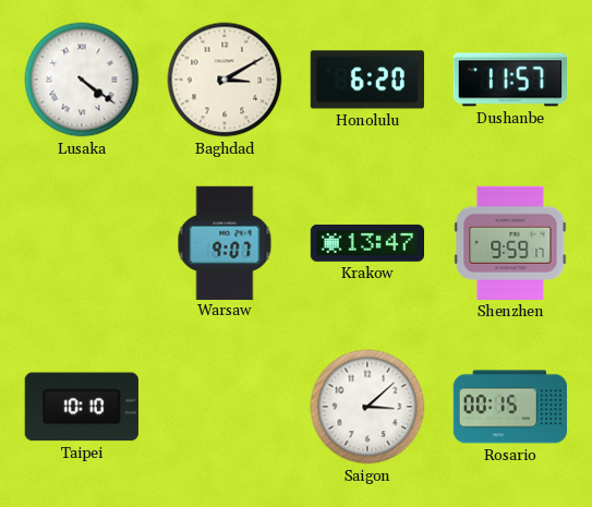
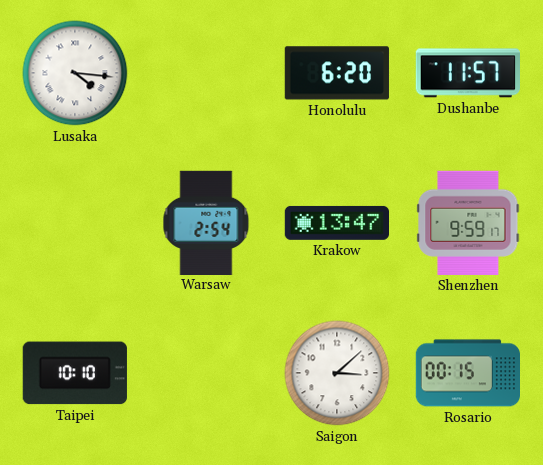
Lusaka: 4:21 -> 4:16
Baghdad: 3:10 -> none
Warsaw: 9:07 -> 2:54
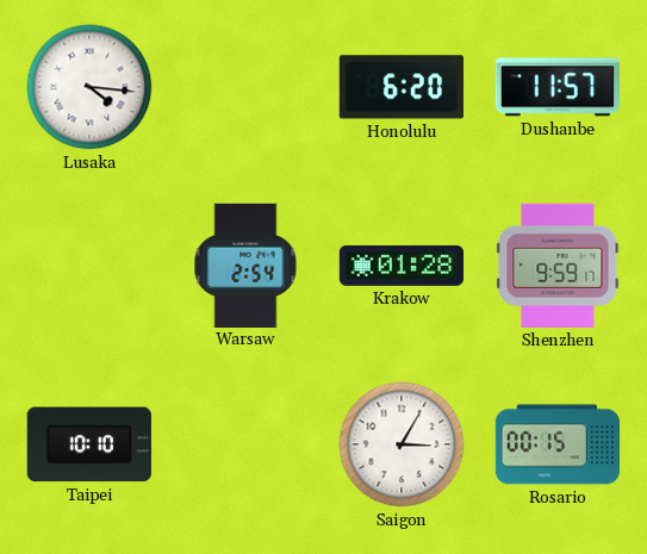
Krakow: 13:47 -> 01:28
Saigon: 3:08 -> 3:05
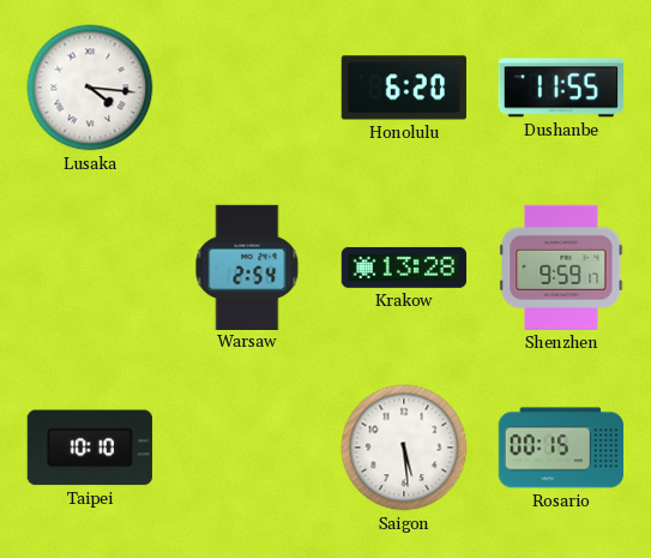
Dushanbe: 11:57 -> 11:55
Krakow: 01:28 -> 13:28
Saigon: 3:05 -> 5:29
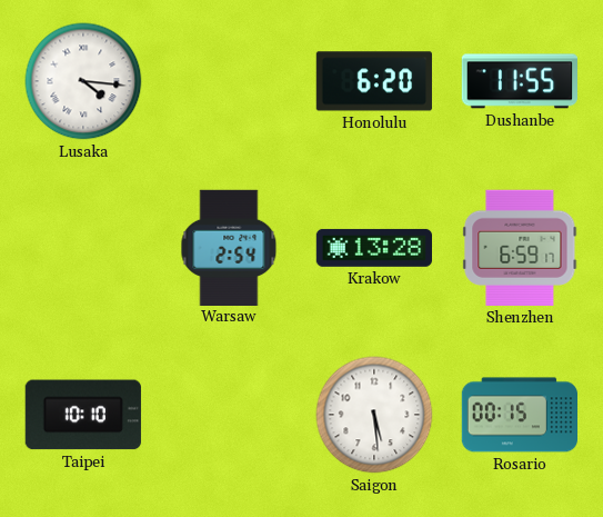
Shenzhen: 9:59 -> 6:59
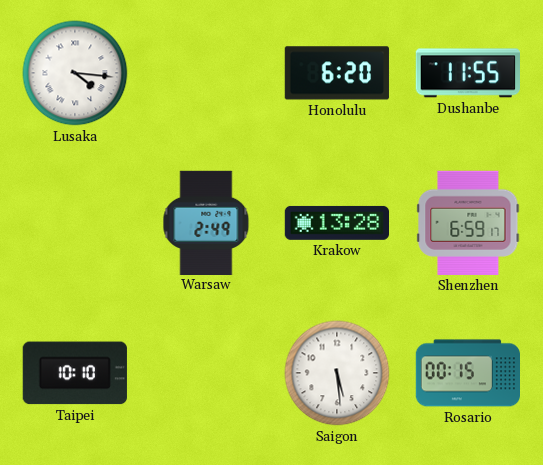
Warsaw: 2:54 -> 2:49
